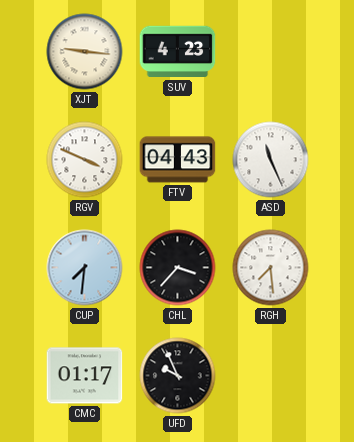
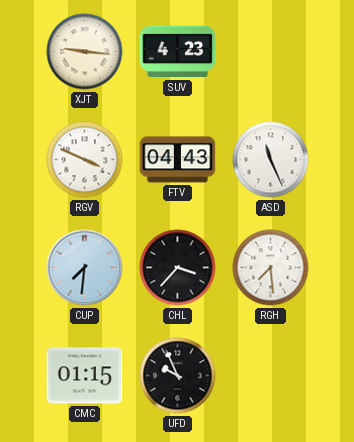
CMC: 01:17 -> 01:15
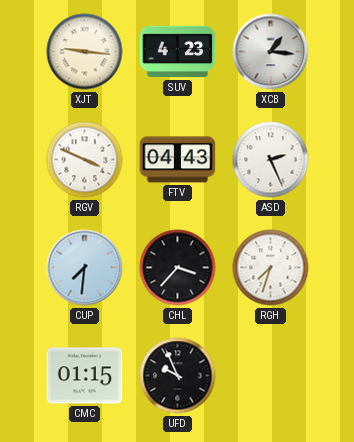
XCB: none -> 1:16
ASD: 11:26 -> 2:26
RGH: 7:29 -> 7:33
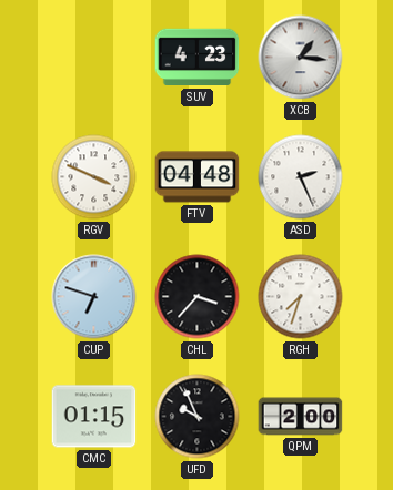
XJT: 9:16 -> none
FTV: 04:43 -> 04:48
CUP: 7:31 -> 6:48
QPM: none -> 2:00
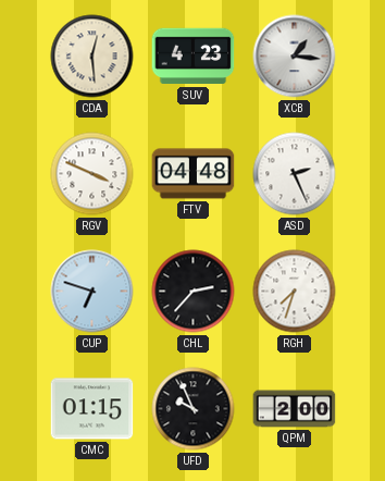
CDA: none -> 12:29
CHL: 3:37 -> 2:37
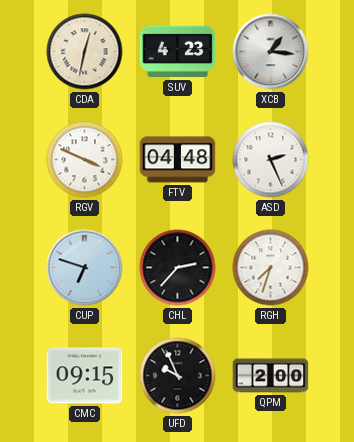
CDA: 12:29 -> 12:32
CMC: 01:15 -> 09:15
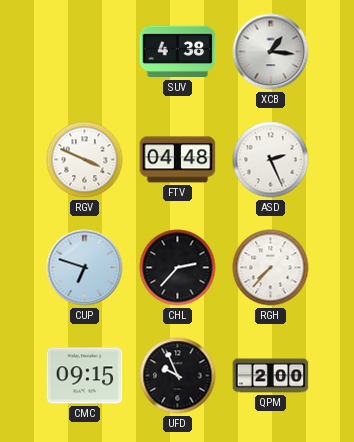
CDA: 12:32 -> none
SUV: 4:23 -> 4:38
RGH: 7:33 -> 7:37
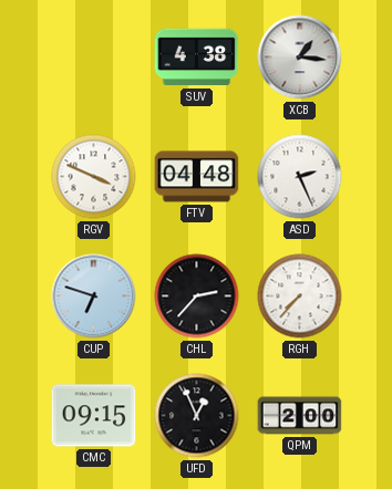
UFD: 9:56 -> 12:56
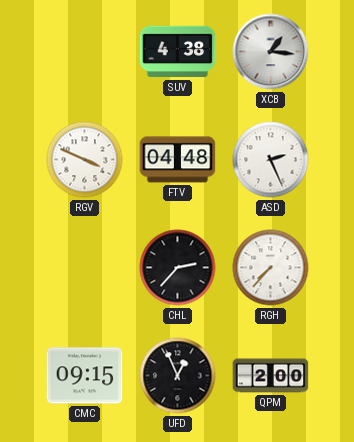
CUP: 6:48 -> none
